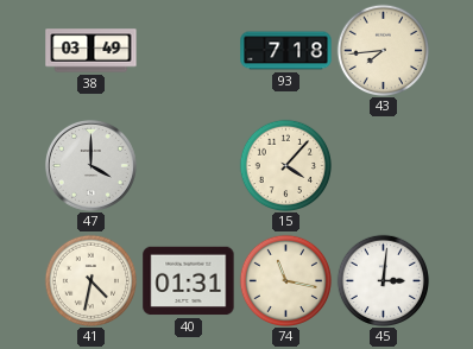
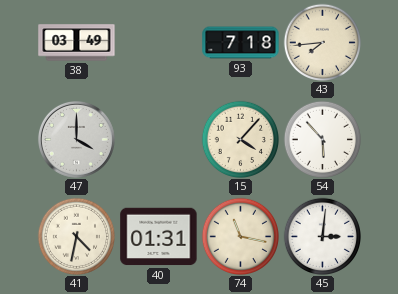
54: none -> 5:53
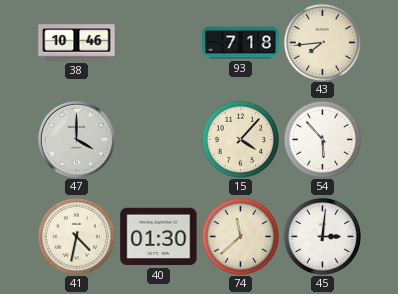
38: 03:49 -> 10:46
40: 01:31 -> 01:30
74: 11:17 -> 11:38
